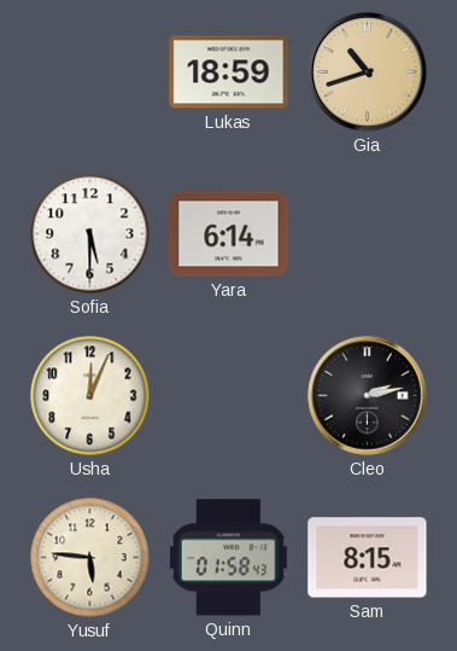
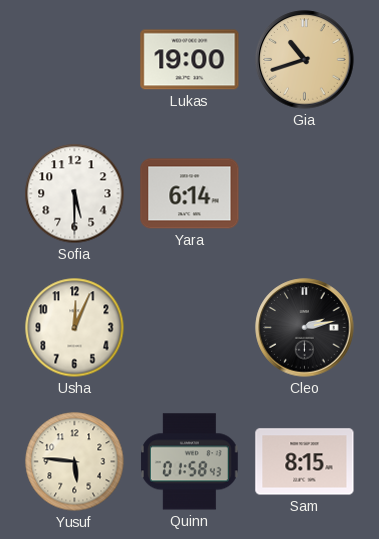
Lukas: 18:59 -> 19:00
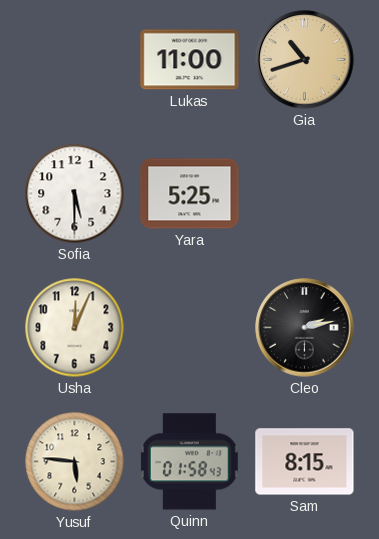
Lukas: 19:00 -> 11:00
Yara: 6:14 -> 5:25
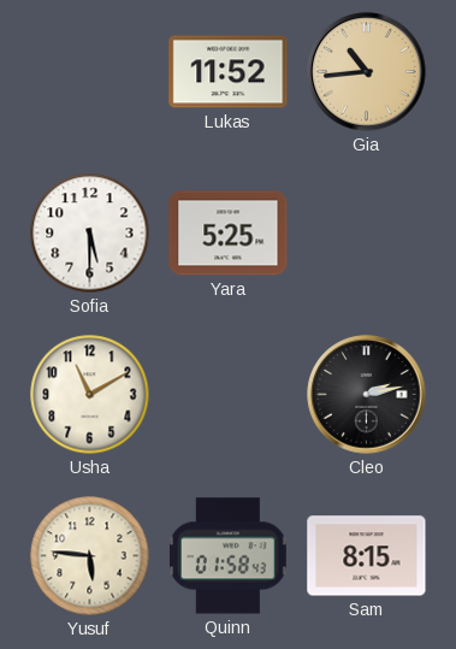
Lukas: 11:00 -> 11:52
Gia: 10:42 -> 10:44
Usha: 12:04 -> 11:10
